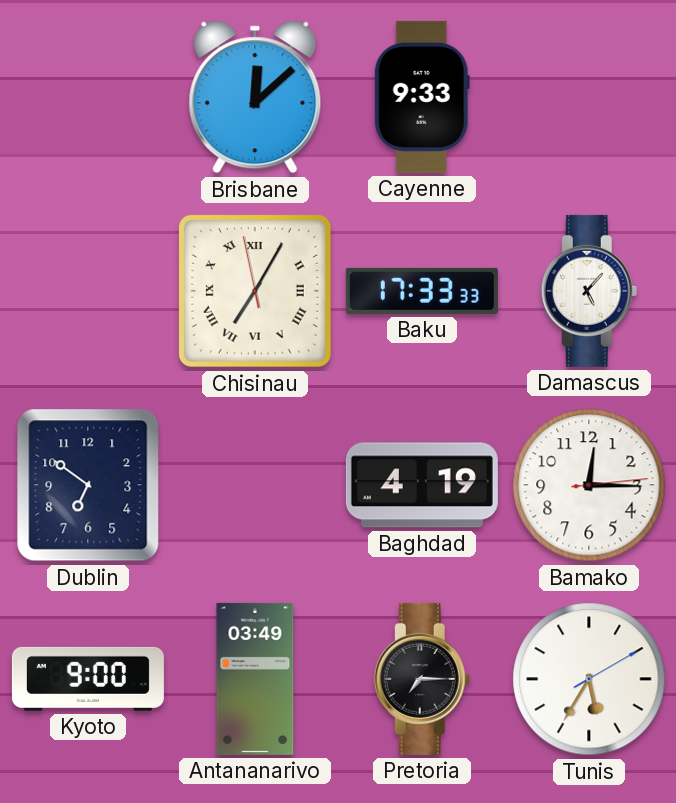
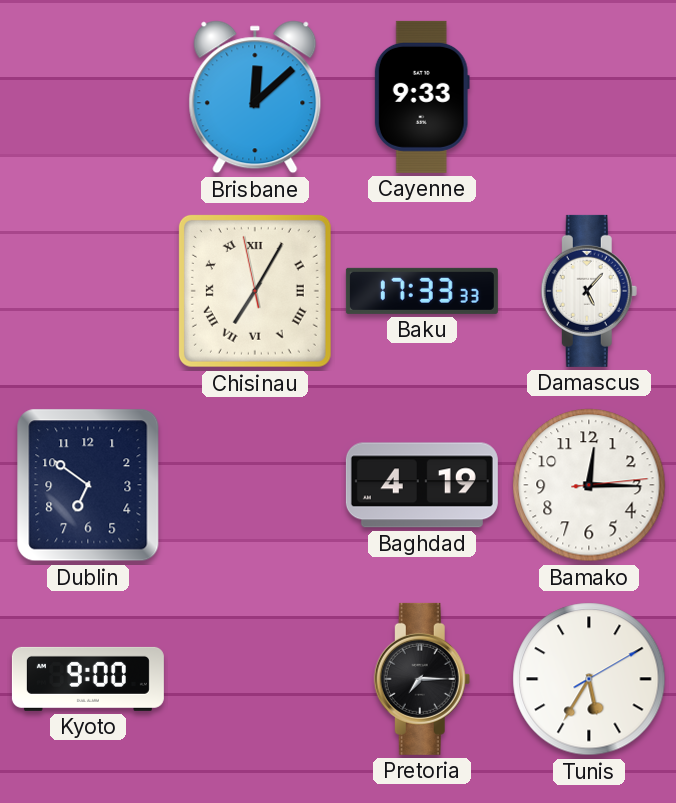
Antananarivo: 03:49 -> none
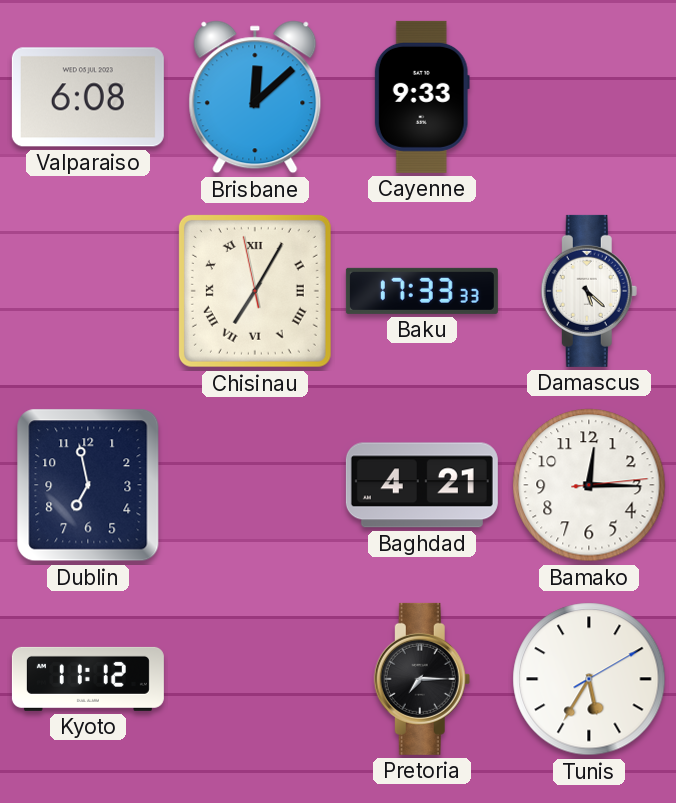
Valparaiso: none -> 6:08
Damascus: 5:07 -> 5:22
Dublin: 6:51 -> 6:58
Baghdad: 4:19 -> 4:21
Kyoto: 9:00 -> 11:12
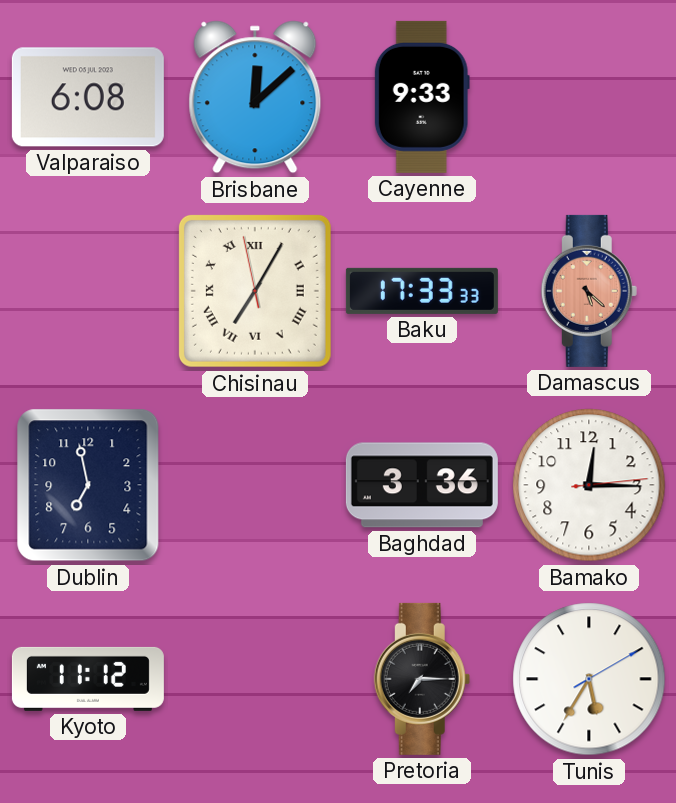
Damascus dial: white -> salmon
Baghdad: 4:21 -> 3:36
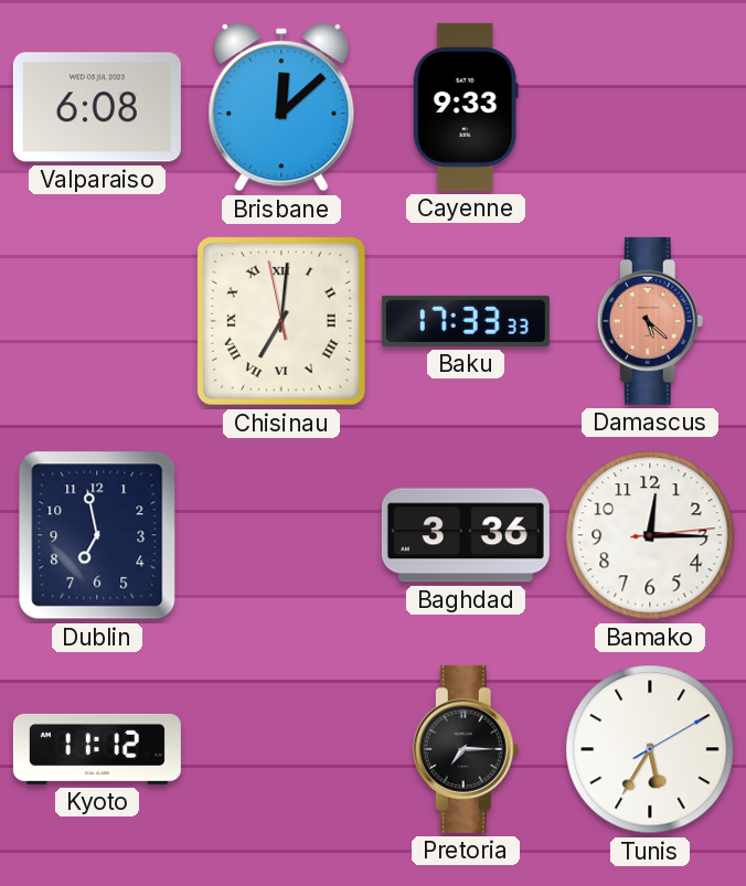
Chisinau: 7:04 -> 7:00
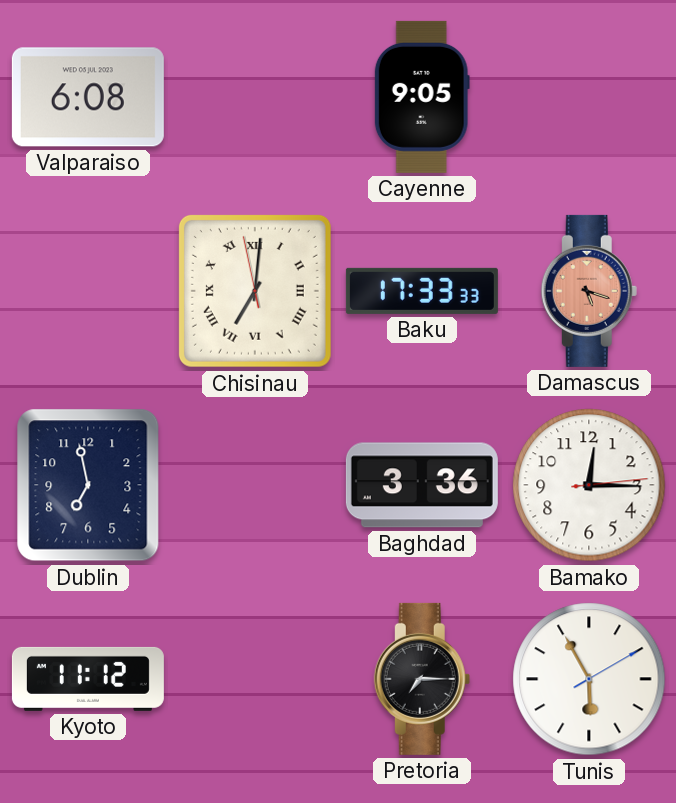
Brisbane: 12:08 -> none
Cayenne: 9:33 -> 9:05
Damascus: 5:22 -> 5:18
Tunis: 5:35 -> 5:55
